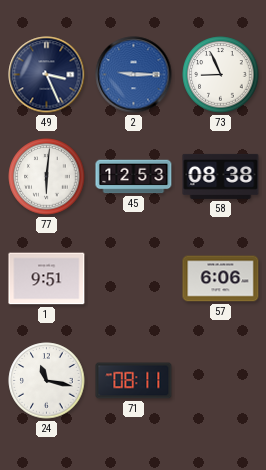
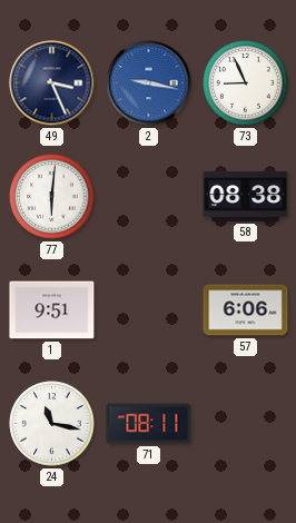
2: 9:15 -> 9:17
45: 12:53 -> none
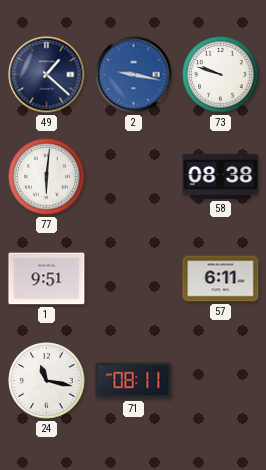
49: 3:26 -> 1:22
73: 8:56 -> 9:48
57: 6:06 -> 6:11
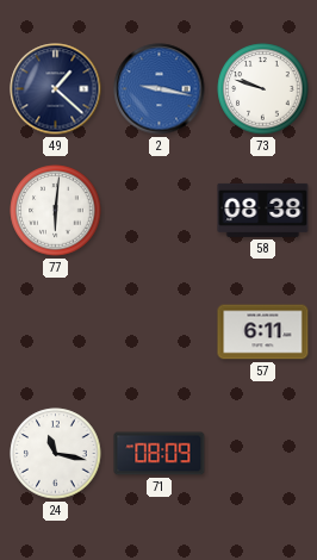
1: 9:51 -> none
71: 08:11 -> 08:09
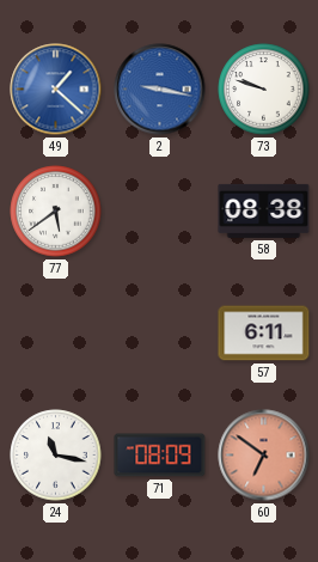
49 dial: navy -> blue
77: 6:01 -> 5:39
60: none -> 6:51
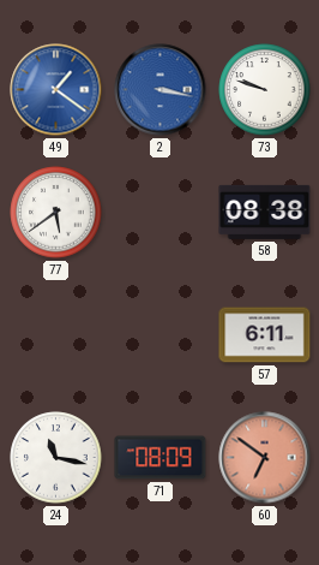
49: 1:22 -> 1:21
2: 9:17 -> 3:17
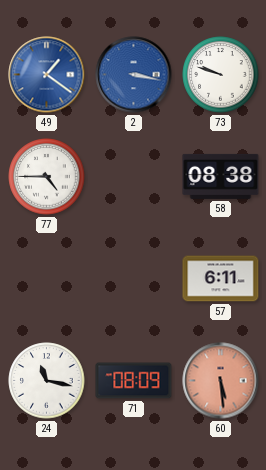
77: 5:39 -> 4:45
60: 6:51 -> 5:29
